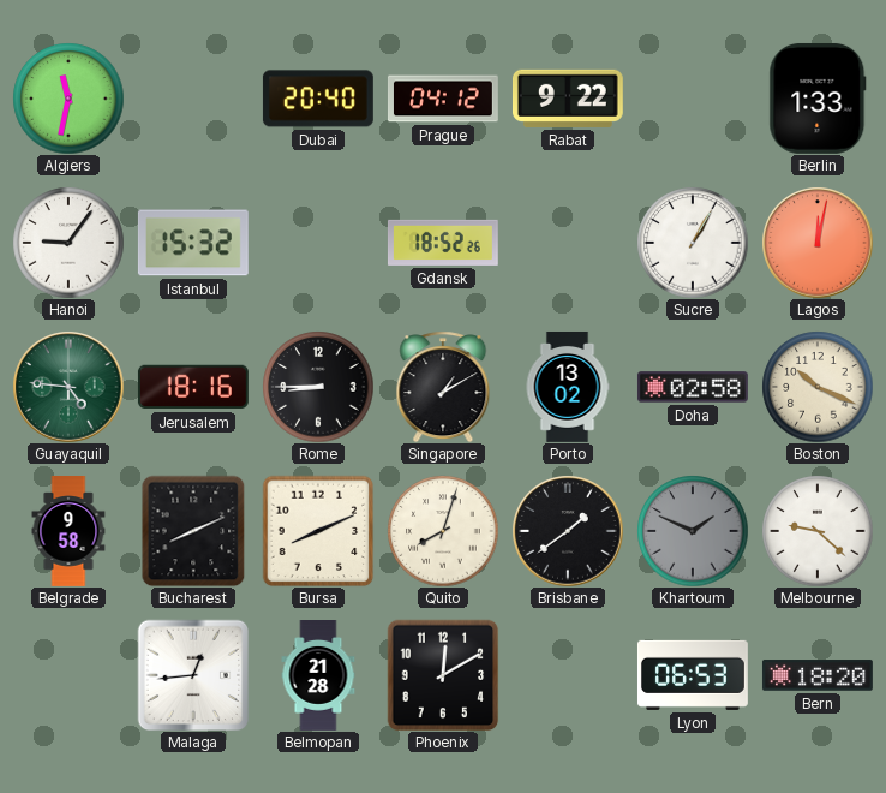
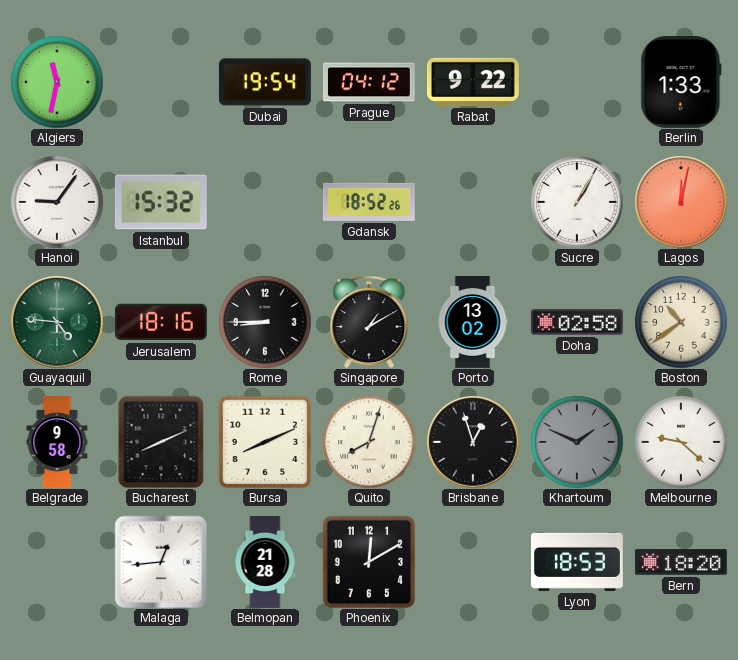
Dubai: 20:40 -> 19:54
Boston: 10:19 -> 10:39
Brisbane: 1:39 -> 12:57
Lyon: 06:53 -> 18:53
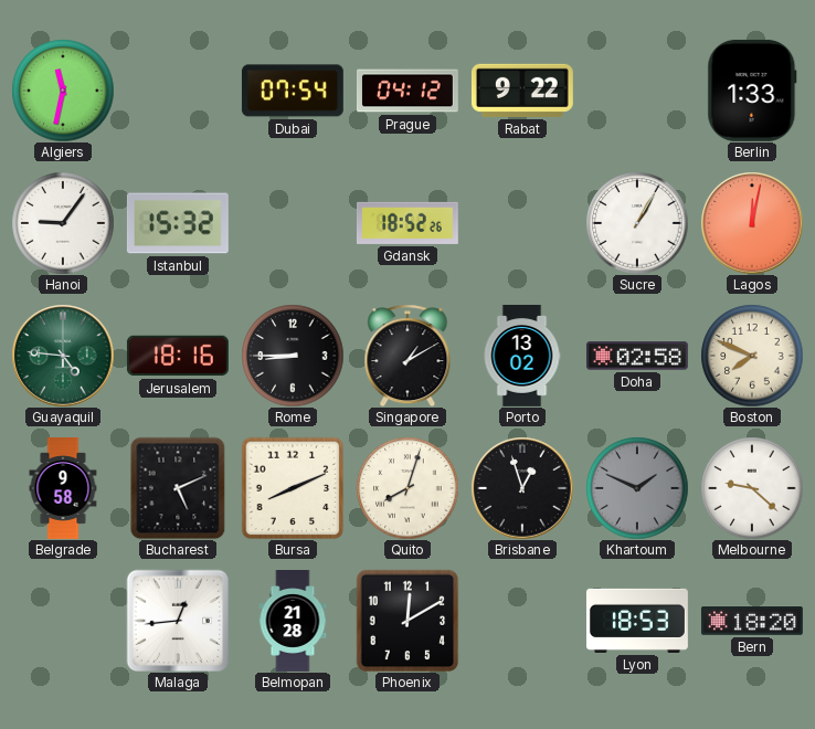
Dubai: 19:54 -> 07:54
Boston: 10:39 -> 7:49
Bucharest: 8:11 -> 5:11
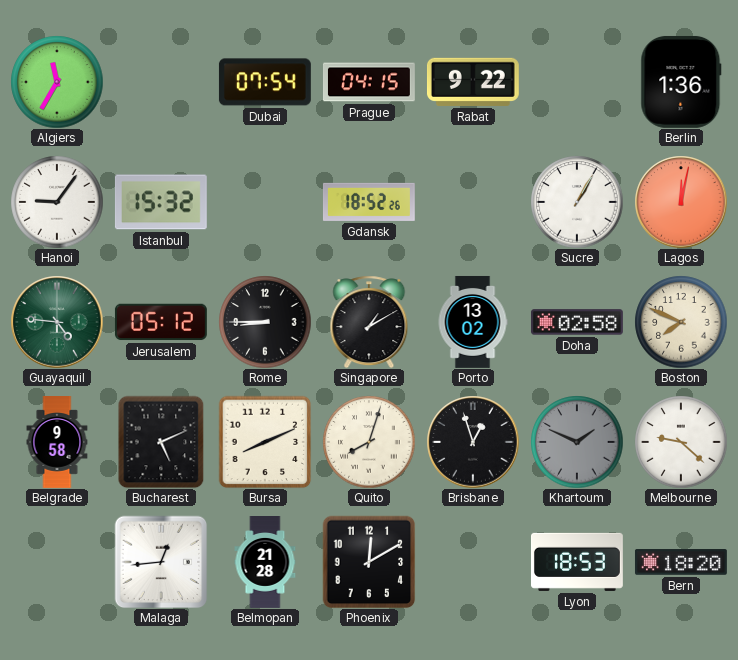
Algiers: 11:32 -> 11:35
Prague: 04:12 -> 04:15
Berlin: 1:33 -> 1:36
Jerusalem: 18:16 -> 05:12
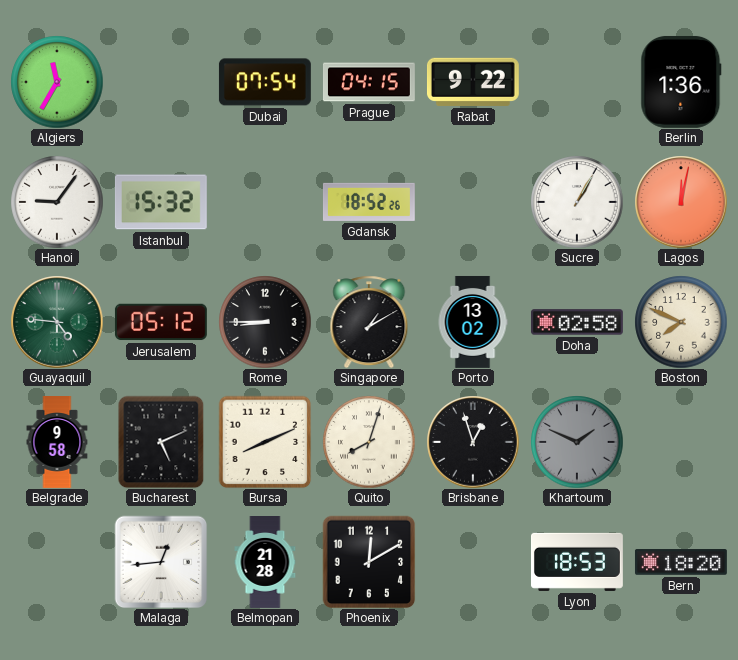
Melbourne: 9:22 -> none
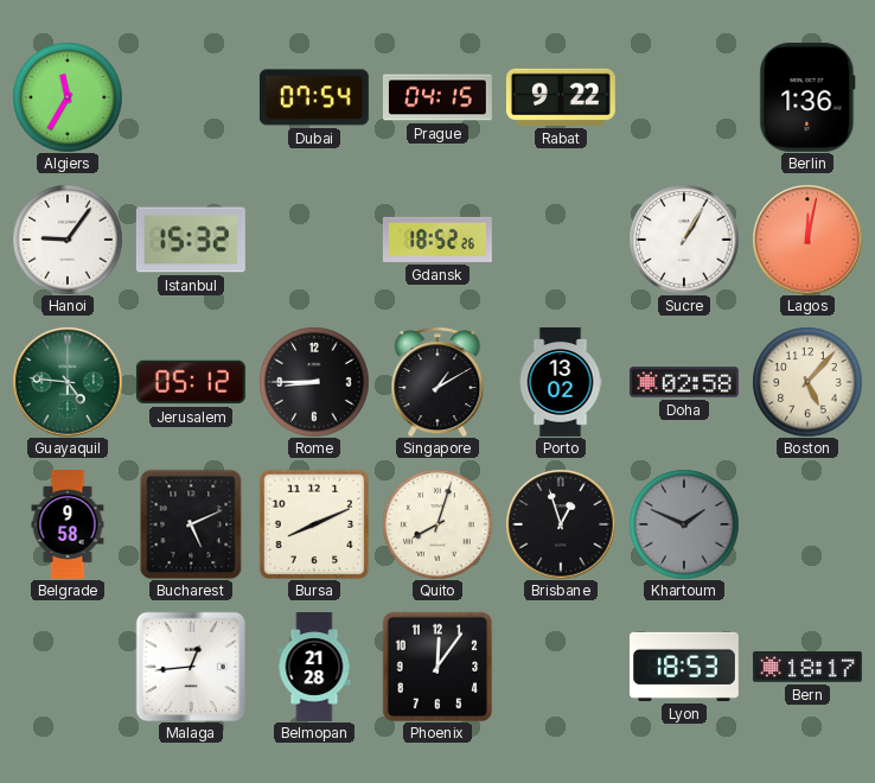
Boston: 7:49 -> 5:07
Phoenix: 12:10 -> 12:06
Bern: 18:20 -> 18:17
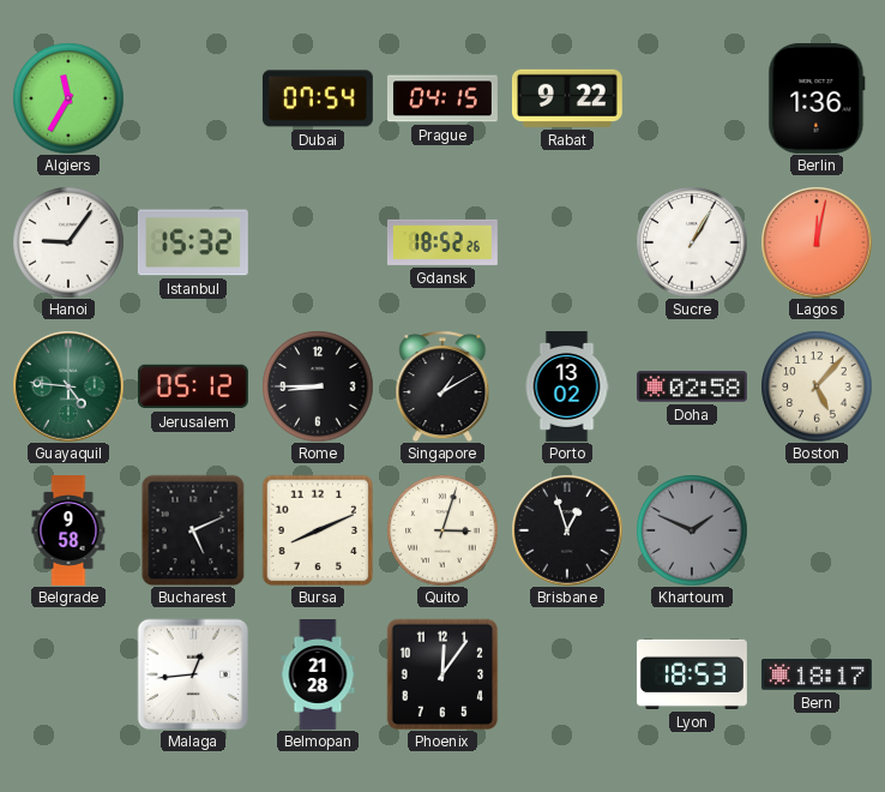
Quito: 8:03 -> 3:03
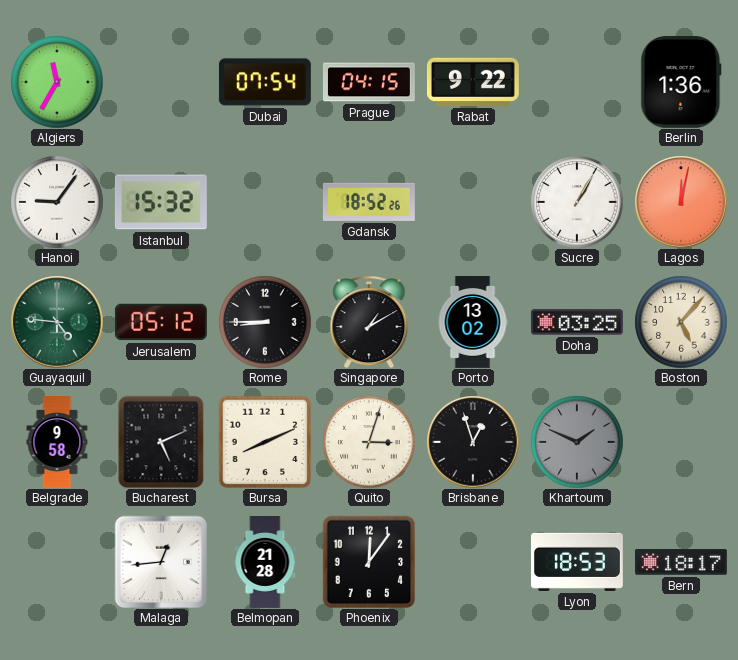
Doha: 02:58 -> 03:25
